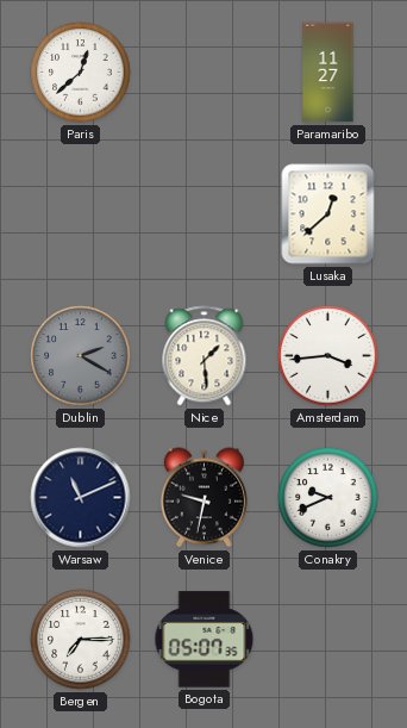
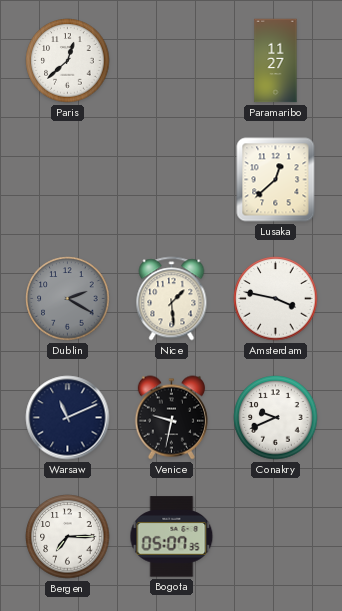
Amsterdam: 3:44 -> 3:47
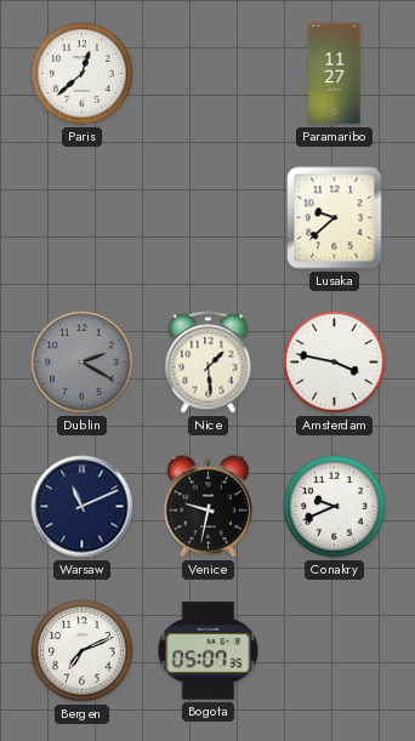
Lusaka: 12:38 -> 9:38
Bergen: 7:15 -> 7:11
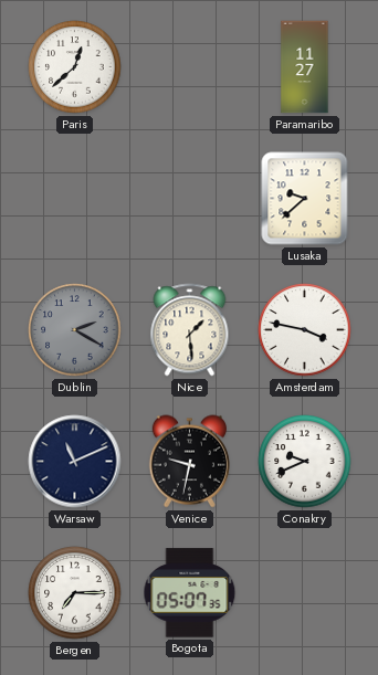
Bergen: 7:11 -> 7:15
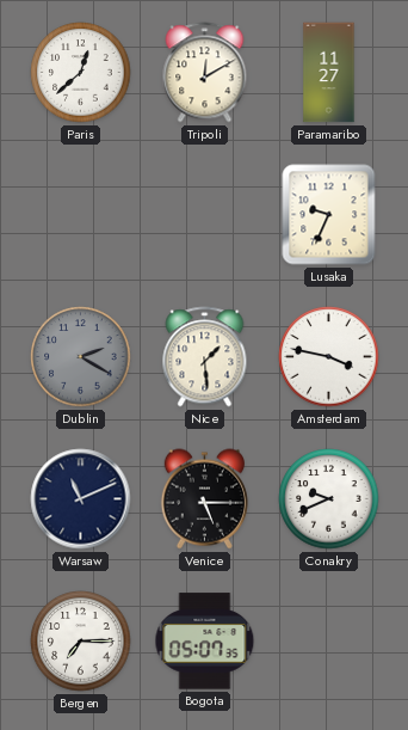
Tripoli: none -> 12:10
Lusaka: 9:38 -> 9:34
Venice: 9:32 -> 5:15
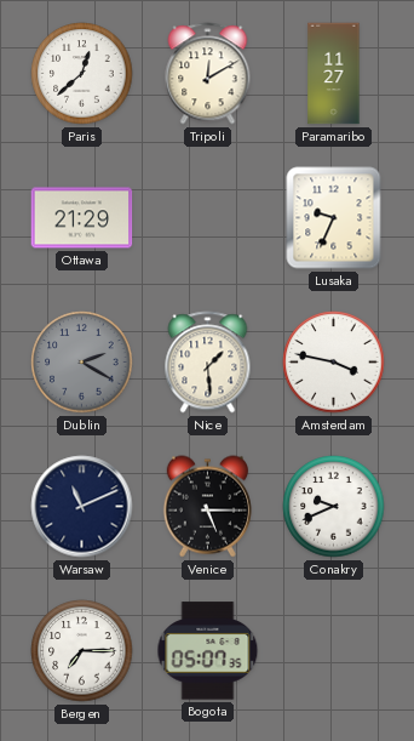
Ottawa: none -> 21:29
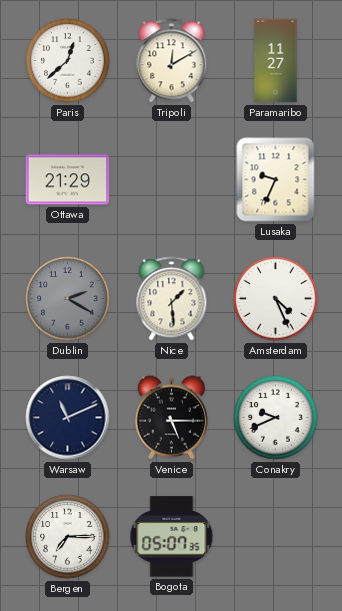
Amsterdam: 3:47 -> 4:26
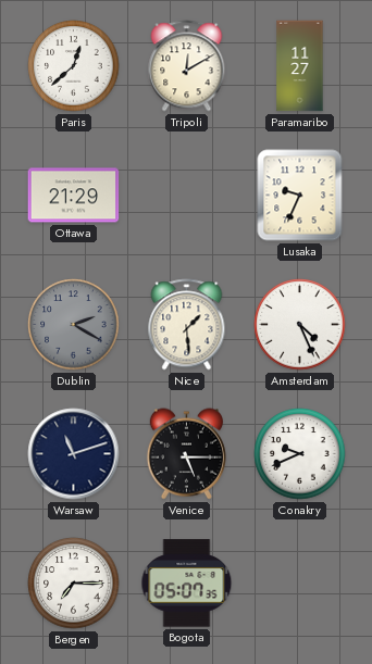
Warsaw: 11:11 -> 11:12
